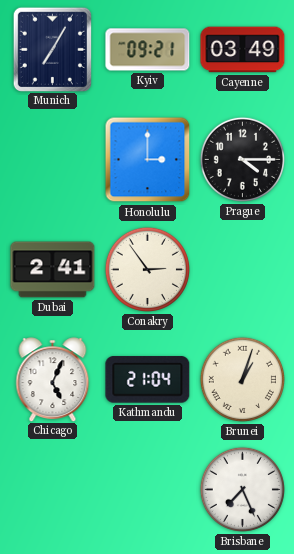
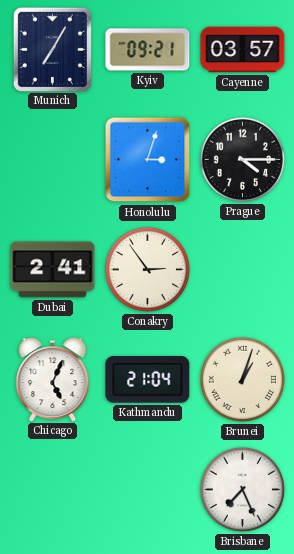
Cayenne: 03:49 -> 03:57
Honolulu: 3:00 -> 3:03
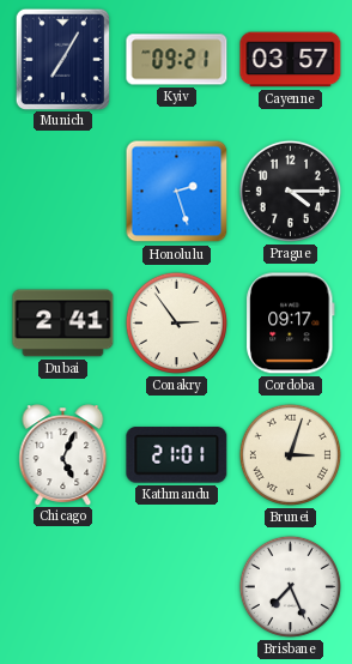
Honolulu: 3:03 -> 2:27
Cordoba: none -> 09:17
Kathmandu: 21:04 -> 21:01
Brunei: 1:03 -> 3:03
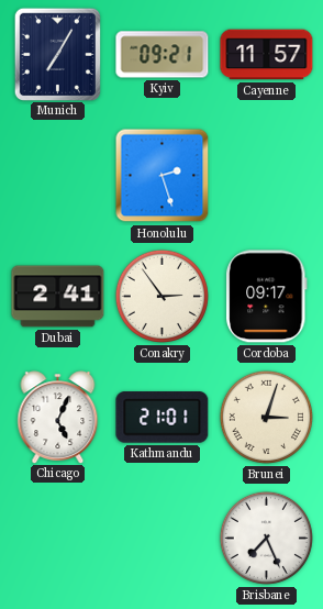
Cayenne: 03:57 -> 11:57
Prague: 4:15 -> none
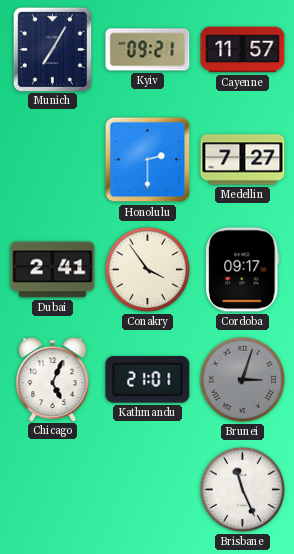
Honolulu: 2:27 -> 2:30
Medellin: none -> 7:27
Conakry: 2:54 -> 3:54
Brunei dial: cream -> grey
Brisbane: 7:26 -> 11:26
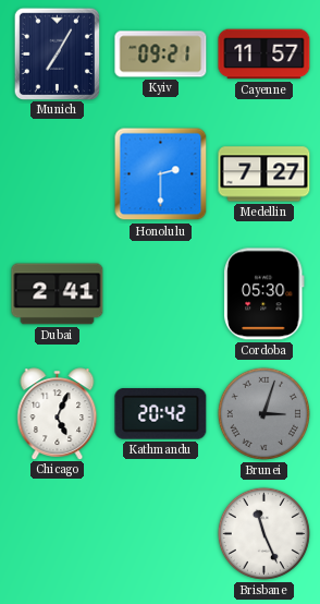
Conakry: 3:54 -> none
Cordoba: 09:17 -> 05:30
Kathmandu: 21:01 -> 20:42
